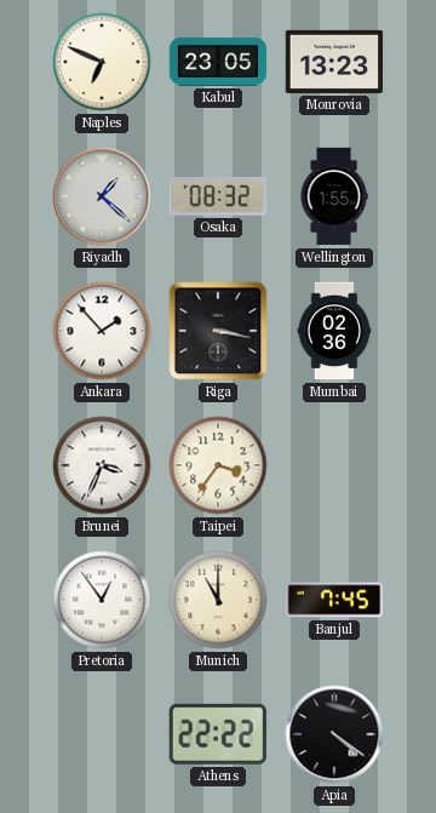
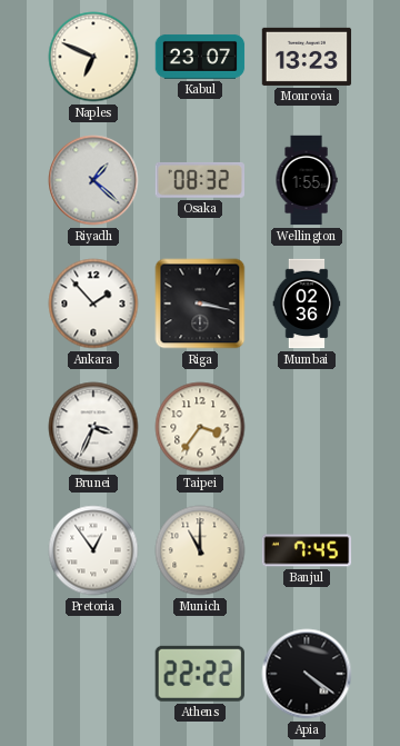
Kabul: 23:05 -> 23:07
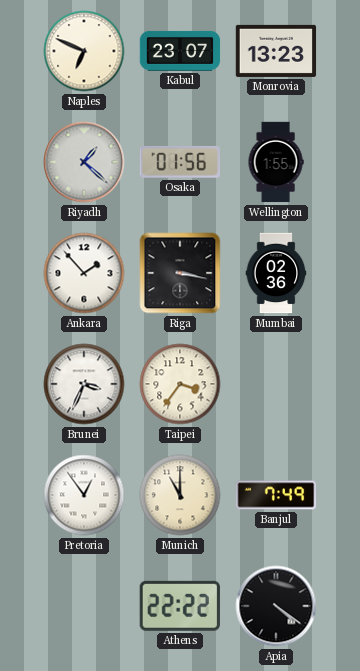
Osaka: 08:32 -> 01:56
Banjul: 7:45 -> 7:49
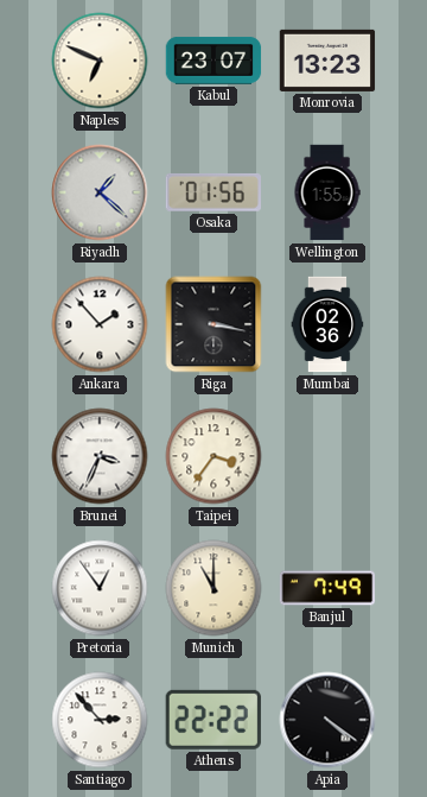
Santiago: none -> 2:53
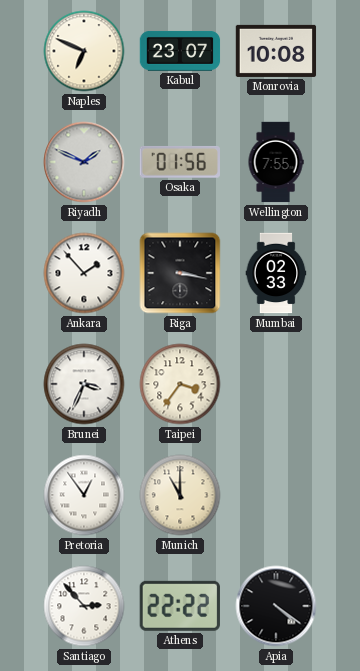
Monrovia: 13:23 -> 10:08
Riyadh: 1:22 -> 1:49
Wellington: 1:55 -> 7:55
Mumbai: 02:36 -> 02:33
Banjul: 7:49 -> none
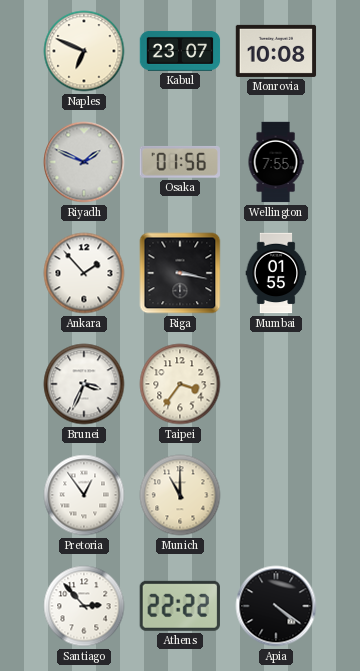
Mumbai: 02:33 -> 01:55
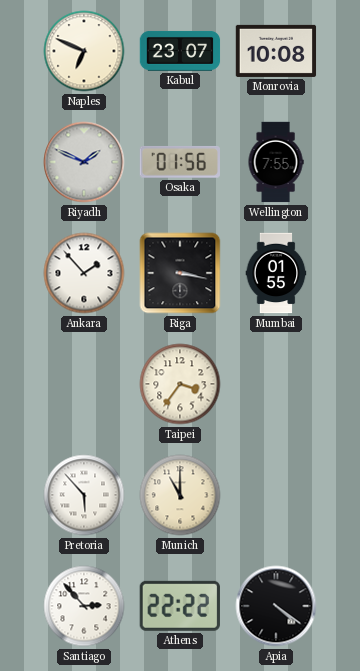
Brunei: 3:34 -> none
Pretoria: 12:54 -> 5:53
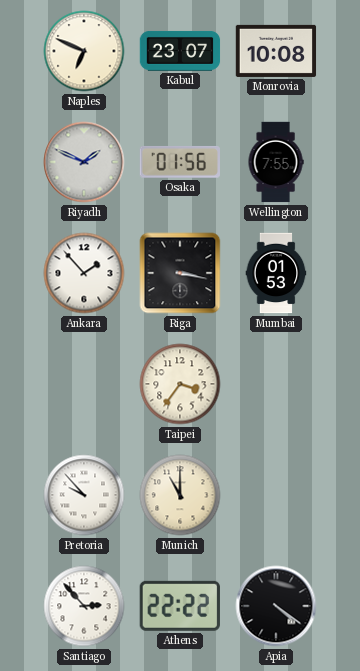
Mumbai: 01:55 -> 01:53
Pretoria: 5:53 -> 9:53
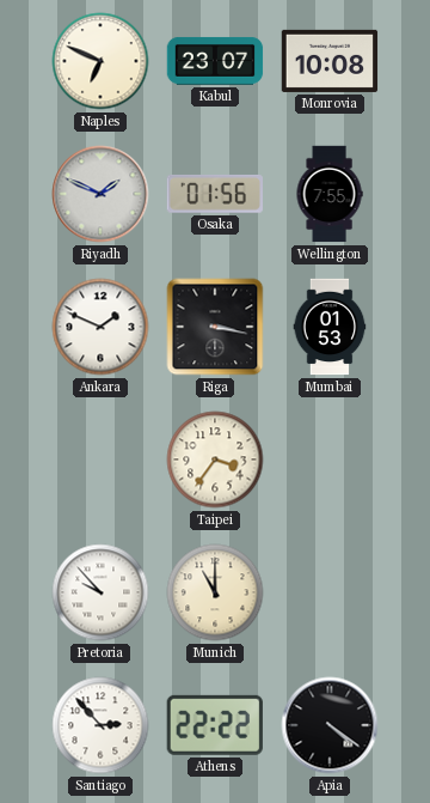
Ankara: 1:53 -> 1:49
